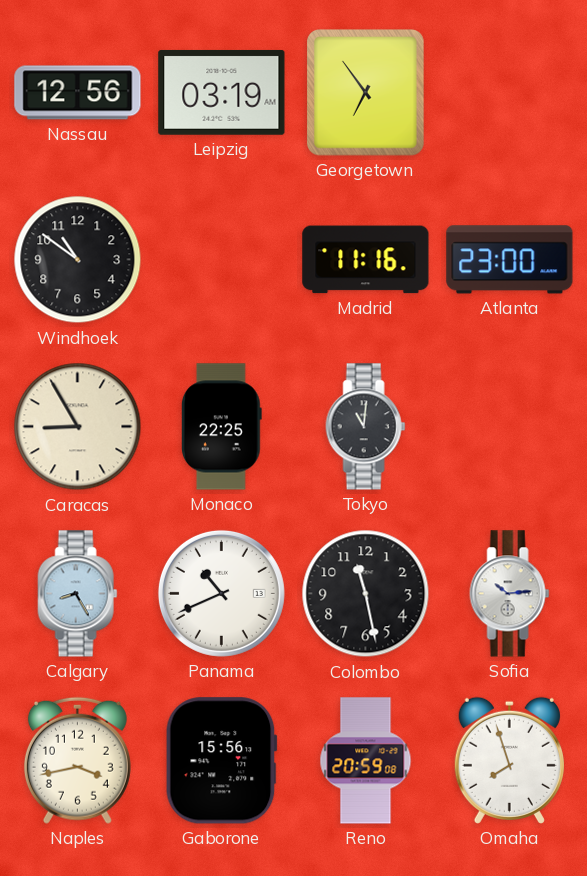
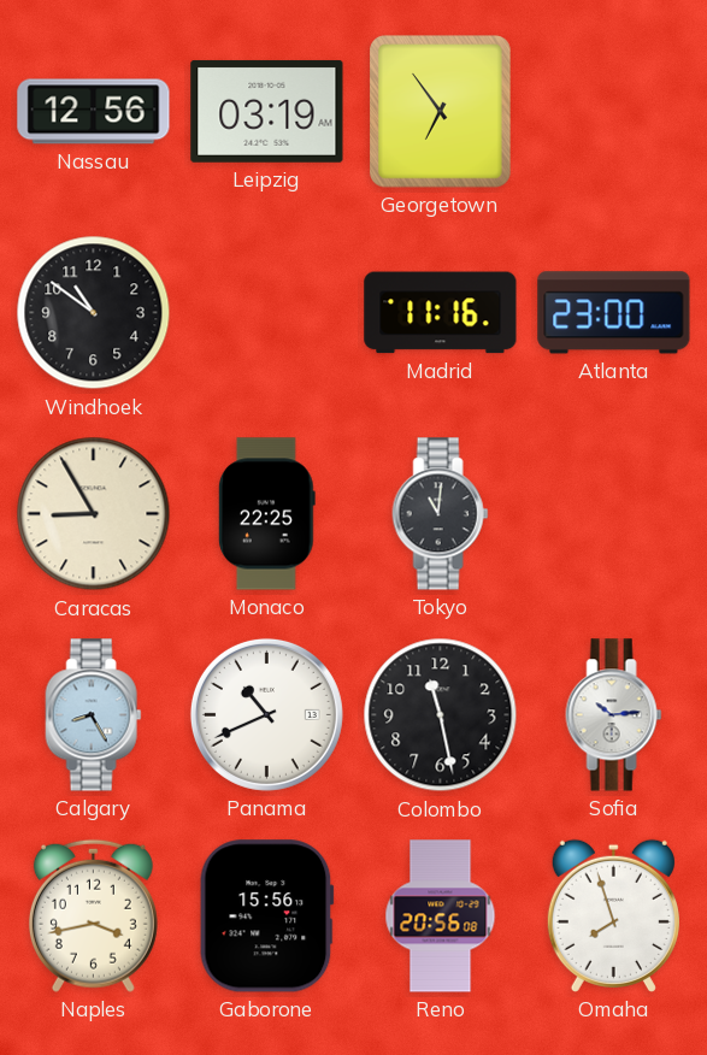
Reno: 20:59 -> 20:56
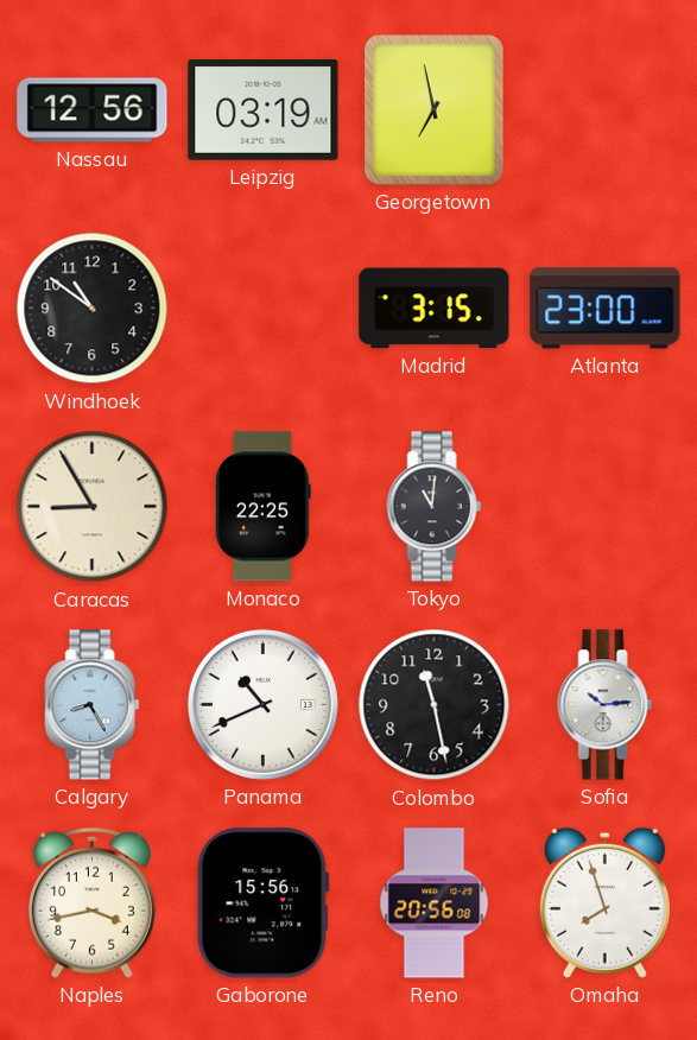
Georgetown: 6:54 -> 6:58
Madrid: 11:16 -> 3:15
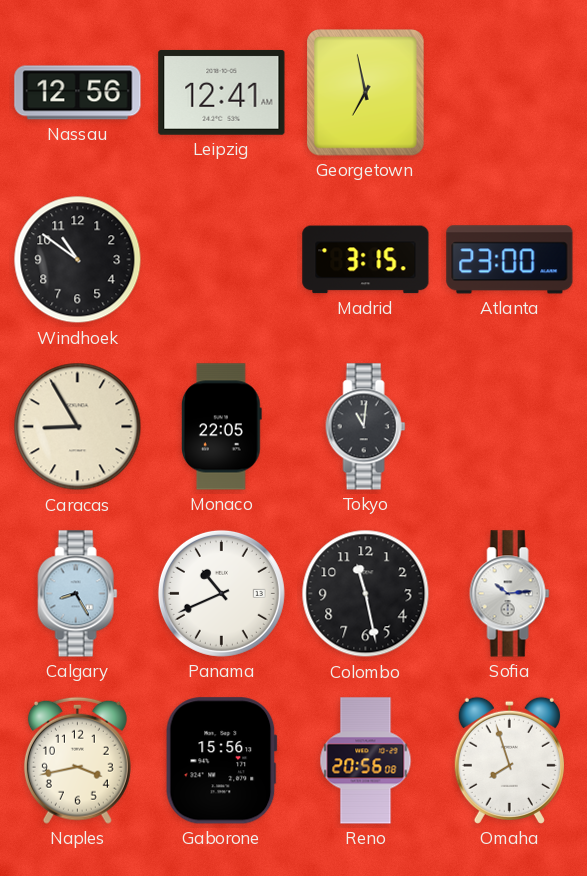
Leipzig: 03:19 -> 12:41
Monaco: 22:25 -> 22:05
